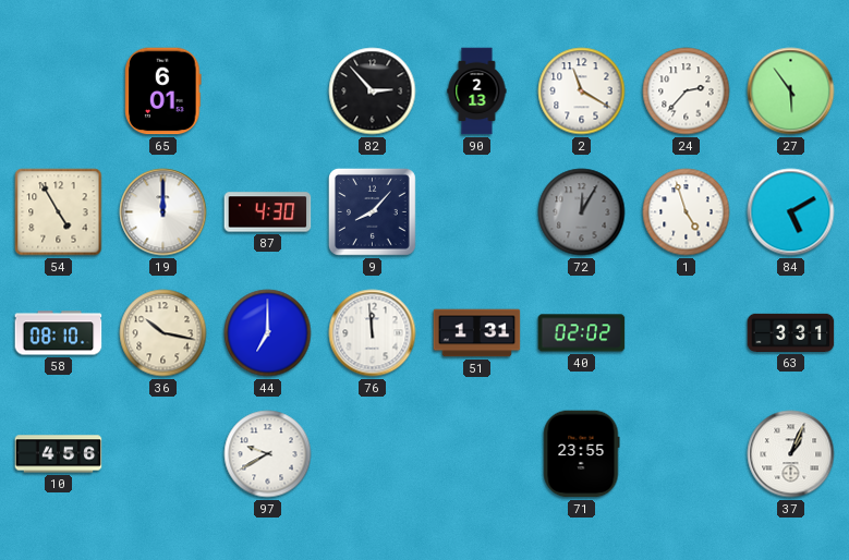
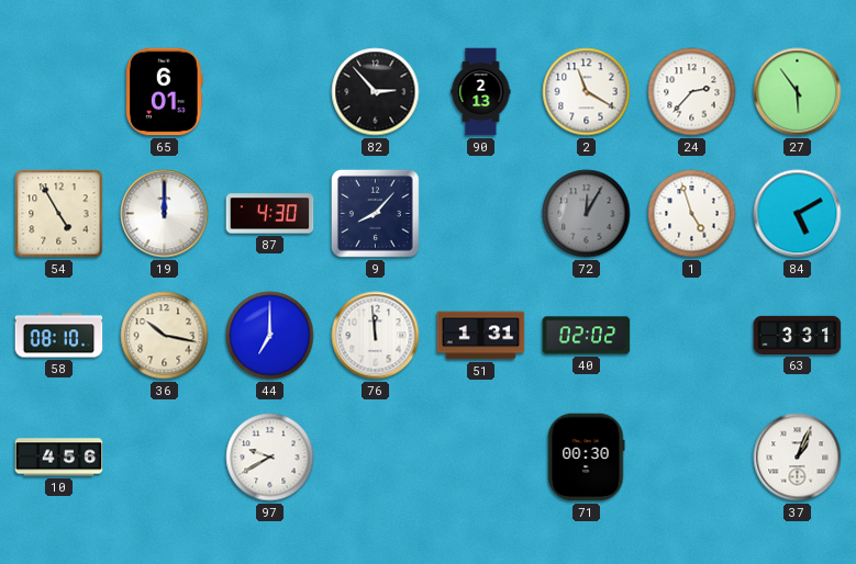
71: 23:55 -> 00:30
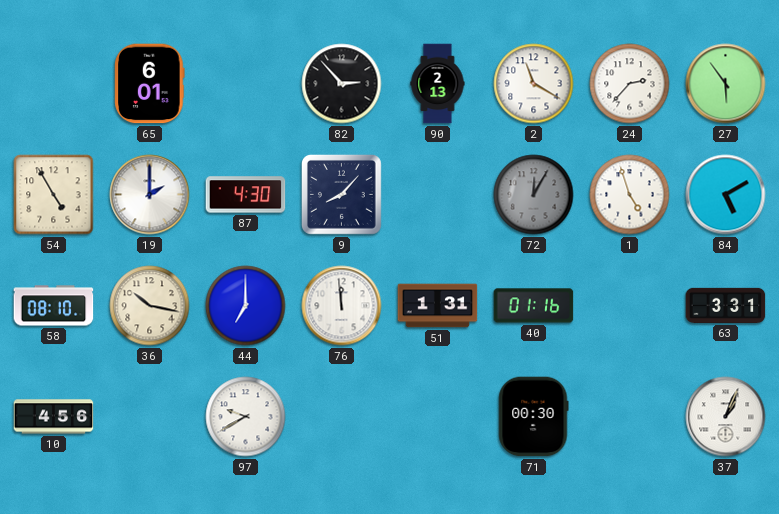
19: 12:00 -> 2:00
40: 02:02 -> 01:16
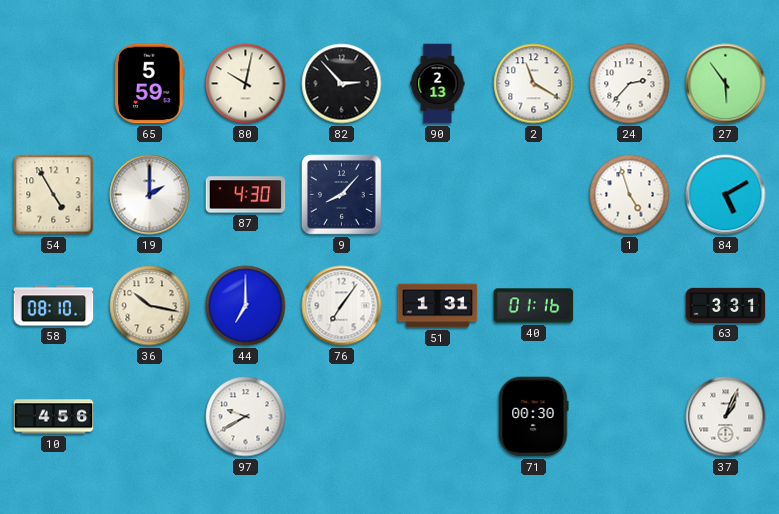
65: 6:01 -> 5:59
80: none -> 10:02
72: 12:05 -> none
76: 11:59 -> 7:06
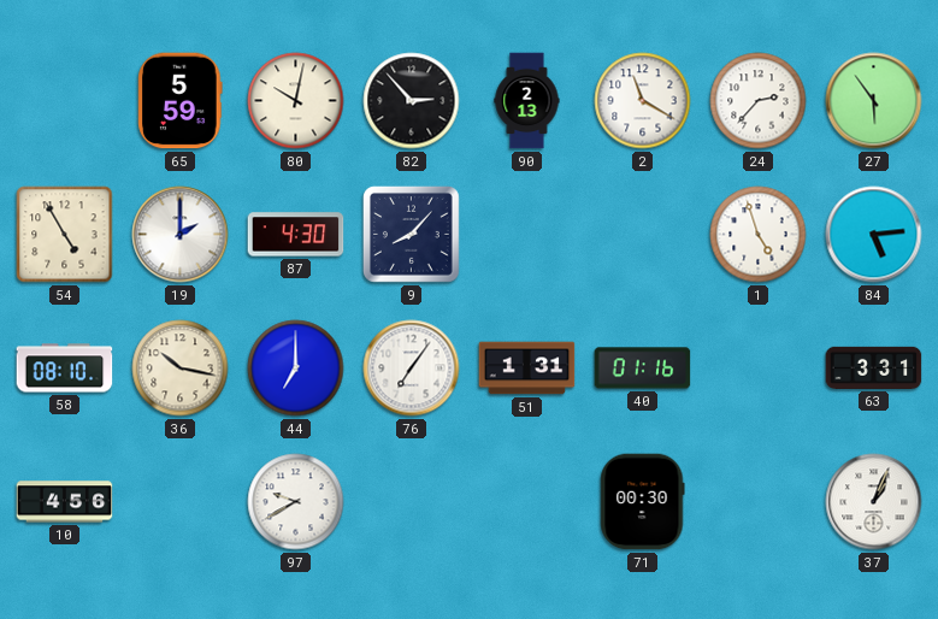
84: 5:10 -> 5:14
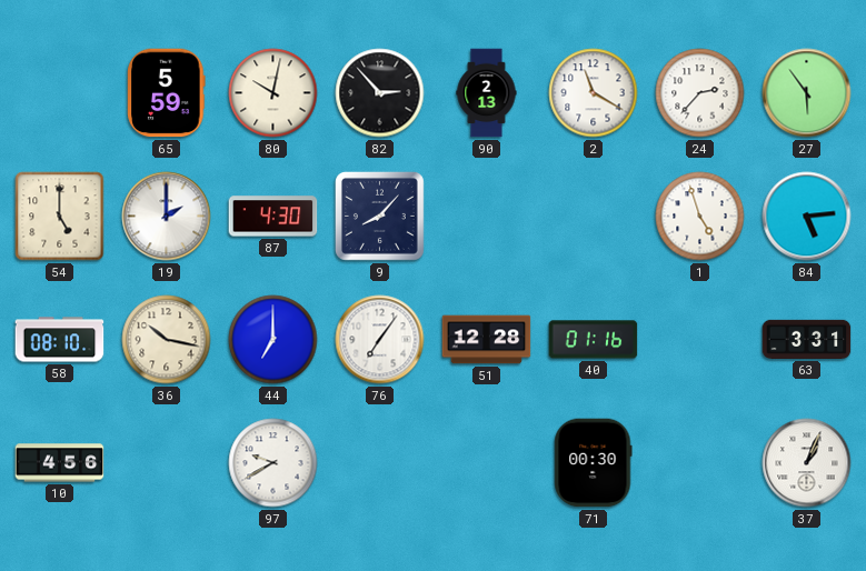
54: 4:55 -> 5:00
51: 1:31 -> 12:28
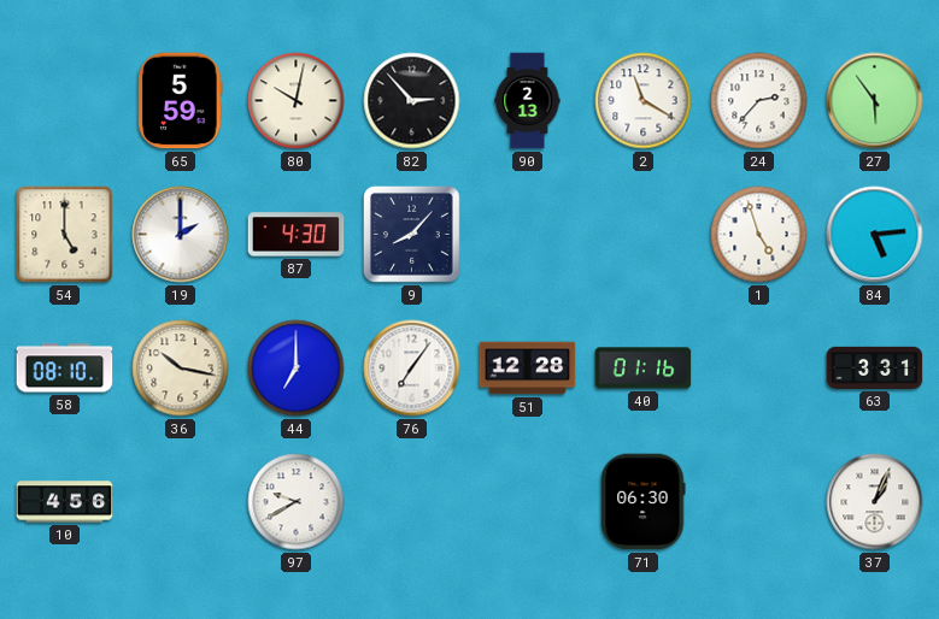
71: 00:30 -> 06:30
